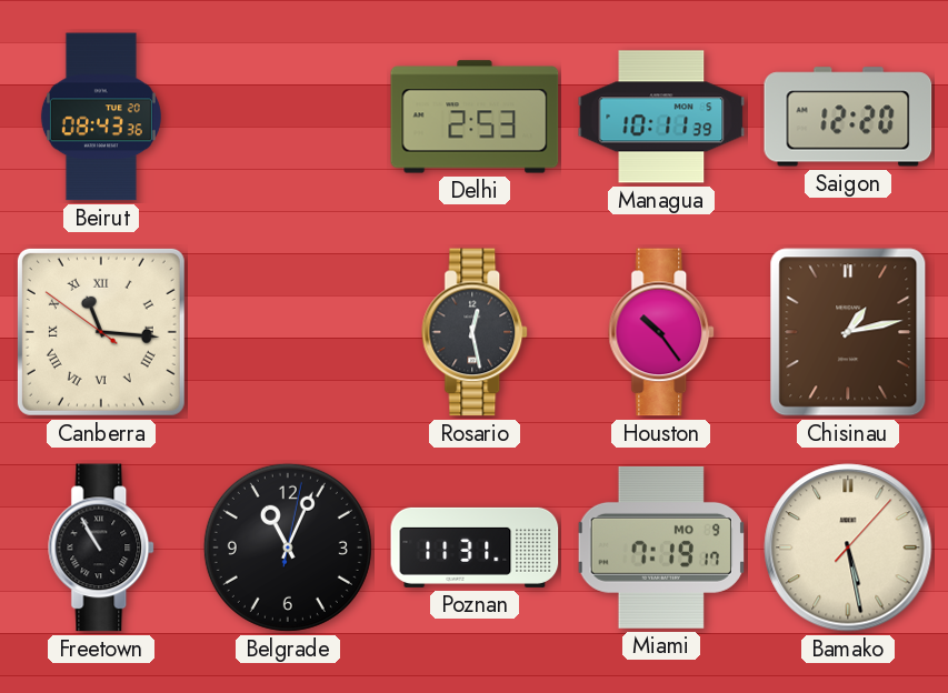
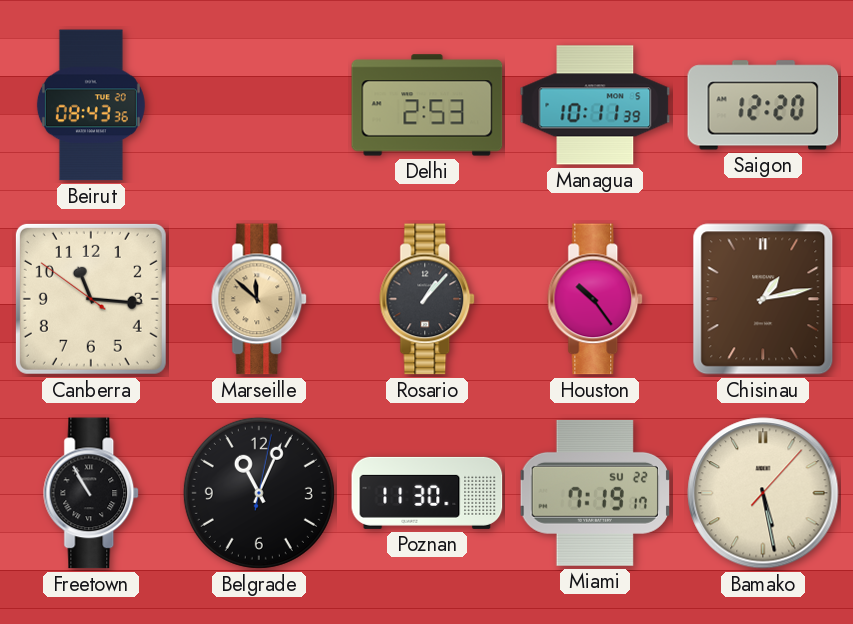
Canberra numerals: Roman -> Arabic
Marseille: none -> 11:52
Rosario: 12:28 -> 1:07
Poznan: 11:31 -> 11:30
Miami date: MO 9 -> SU 22
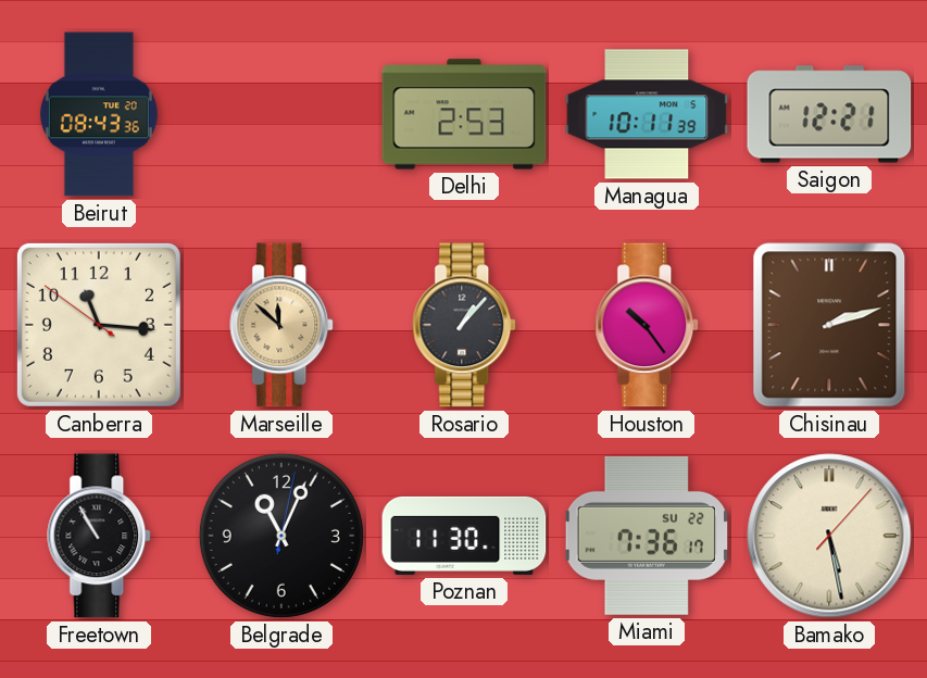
Saigon: 12:20 -> 12:21
Chisinau: 1:13 -> 2:12
Miami: 7:19 -> 7:36
